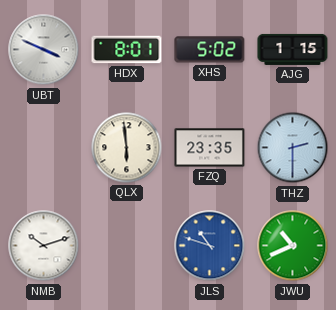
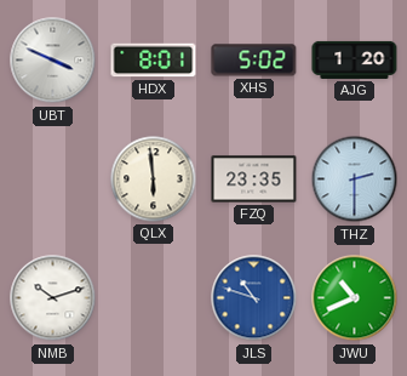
AJG: 1:15 -> 1:20
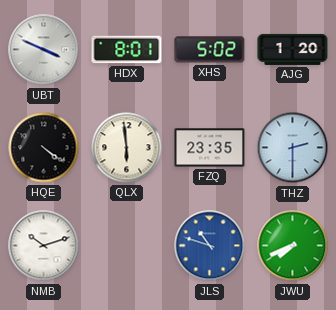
HQE: none -> 4:21
JWU: 10:41 -> 7:41
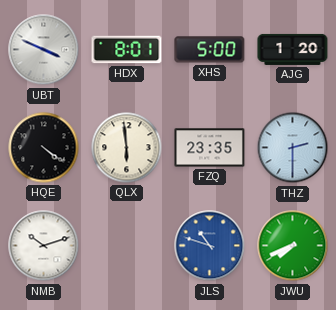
XHS: 5:02 -> 5:00
